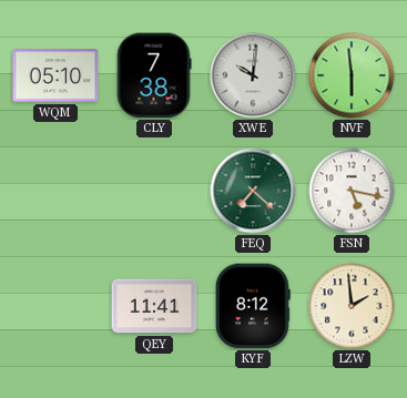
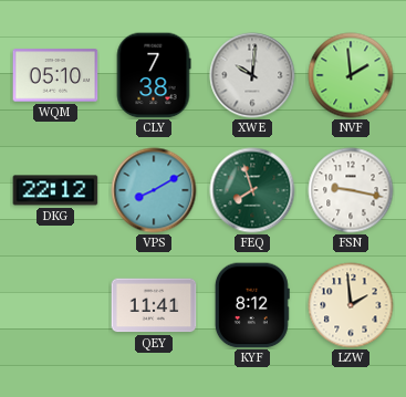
NVF: 5:59 -> 1:59
DKG: none -> 22:12
VPS: none -> 8:10
FEQ: 7:22 -> 7:57
FSN: 5:17 -> 9:17
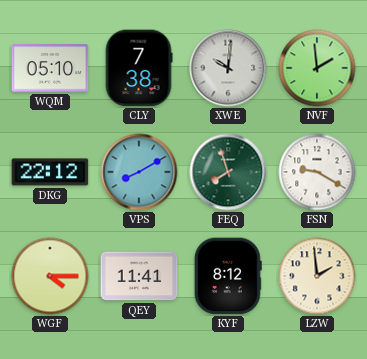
FSN: 9:17 -> 9:20
WGF: none -> 4:15
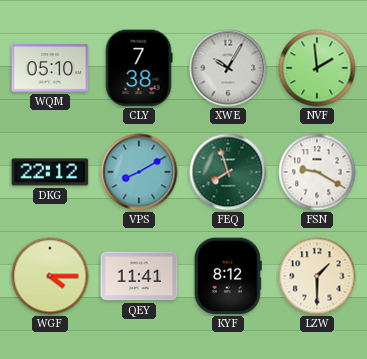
XWE: 10:01 -> 10:05
LZW: 1:59 -> 1:30
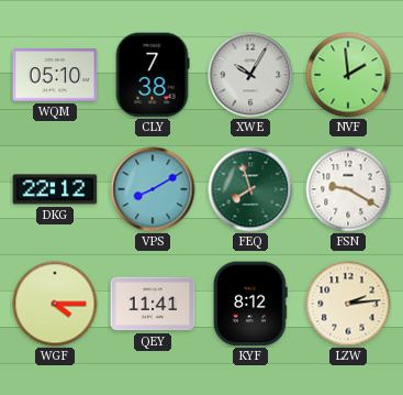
LZW: 1:30 -> 2:14
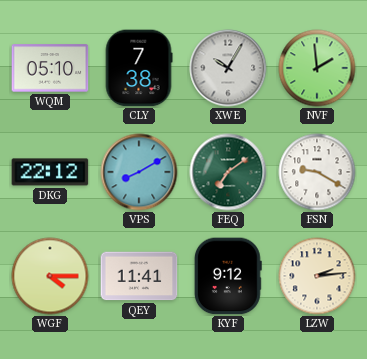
FEQ: 7:57 -> 7:09
KYF: 8:12 -> 9:12
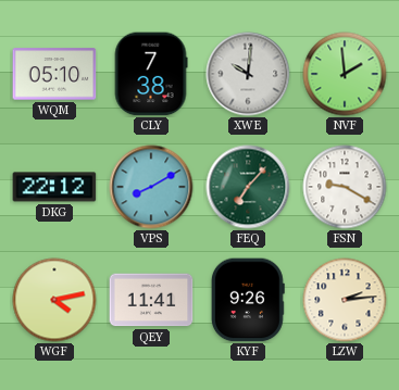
XWE: 10:05 -> 10:01
FEQ: 7:09 -> 7:07
WGF: 4:15 -> 4:13
KYF: 9:12 -> 9:26
